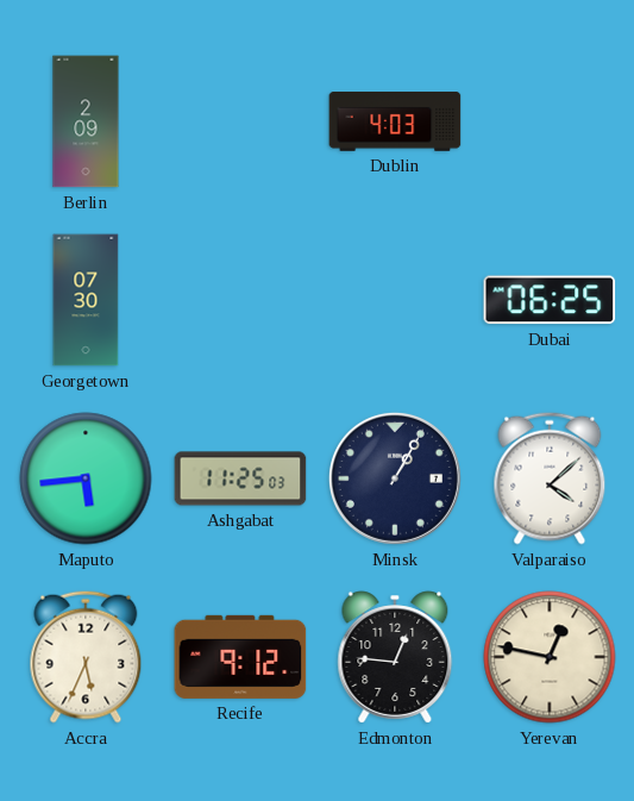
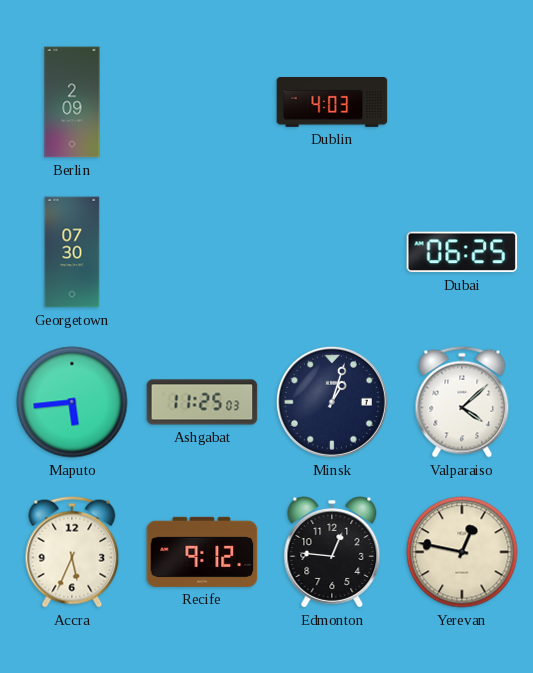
Minsk: 1:05 -> 1:03
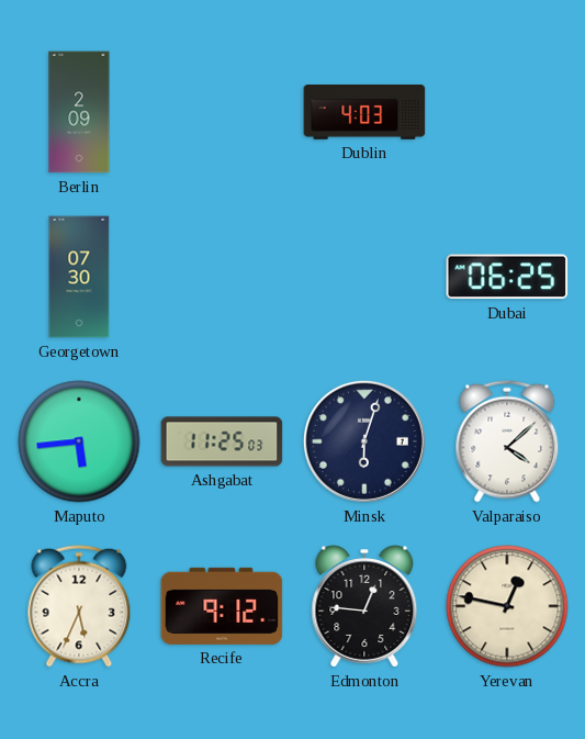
Minsk: 1:03 -> 6:03
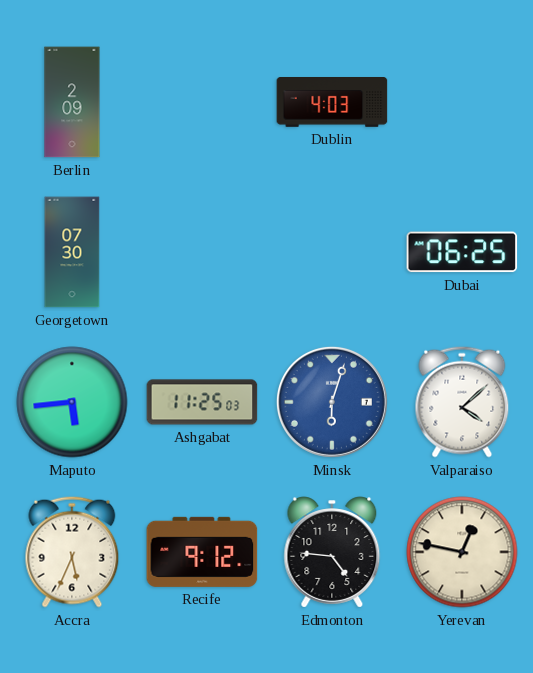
Minsk dial: navy -> blue
Edmonton: 12:46 -> 4:46
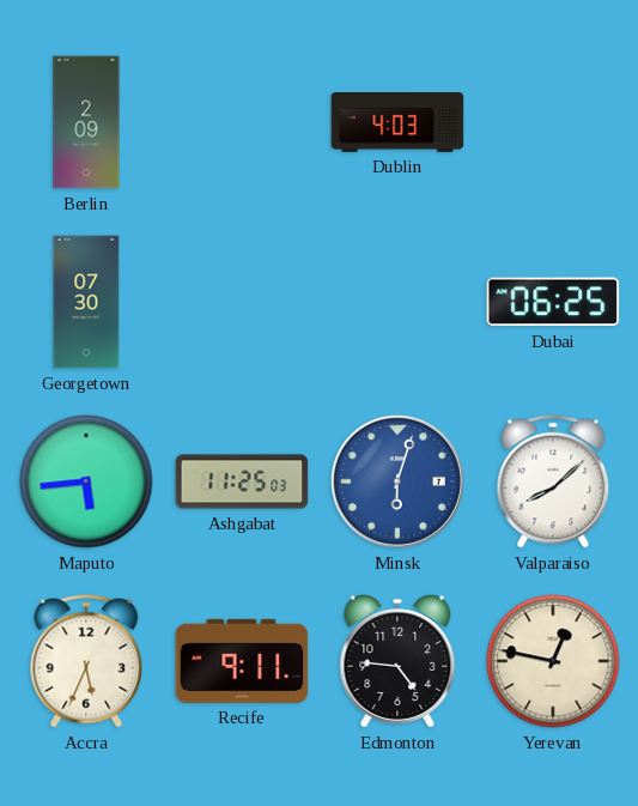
Valparaiso: 4:08 -> 8:08
Recife: 9:12 -> 9:11
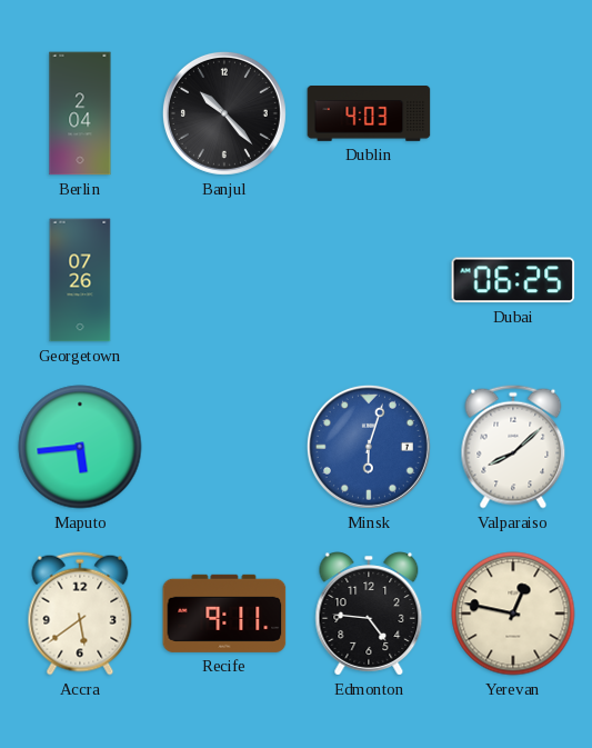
Berlin: 2:09 -> 2:04
Banjul: none -> 10:23
Georgetown: 07:30 -> 07:26
Ashgabat: 11:25 -> none
Accra: 5:34 -> 5:39
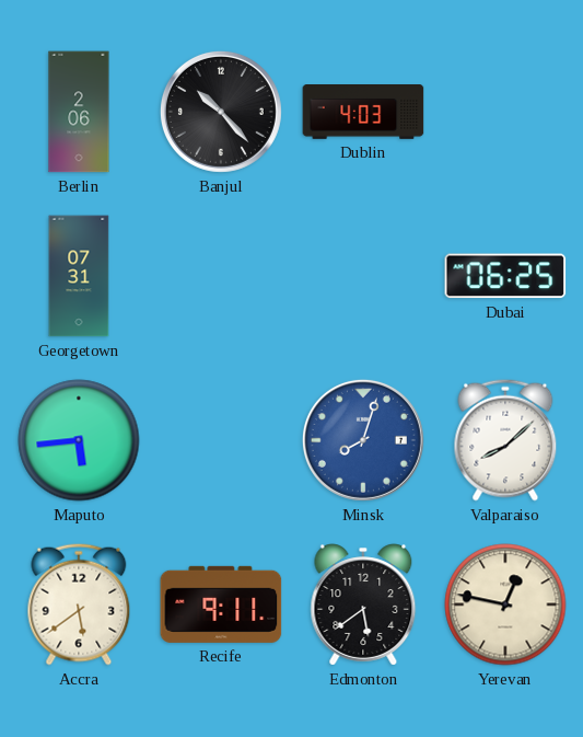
Berlin: 2:04 -> 2:06
Georgetown: 07:26 -> 07:31
Minsk: 6:03 -> 8:03
Edmonton: 4:46 -> 5:39
